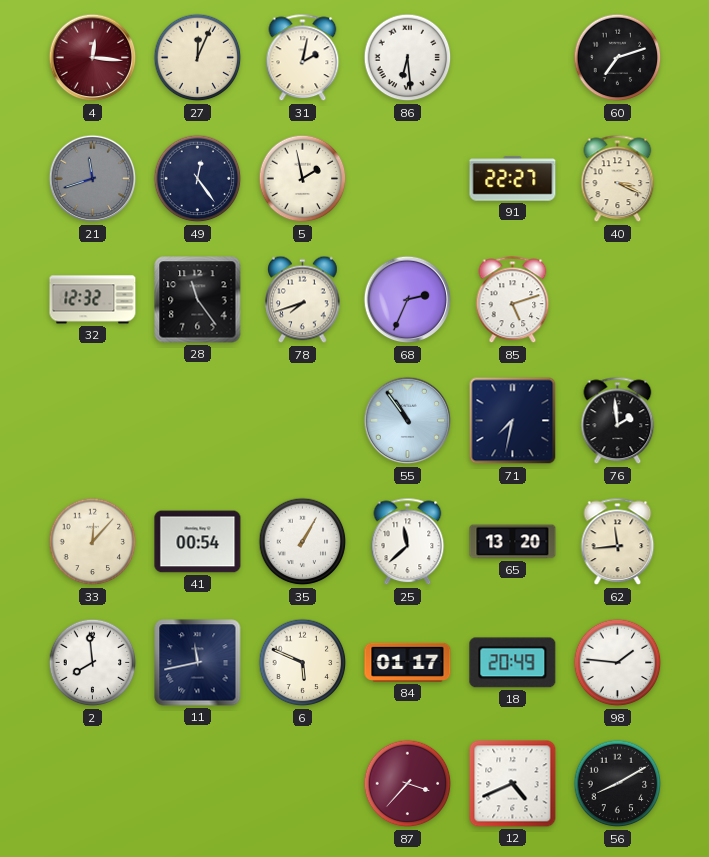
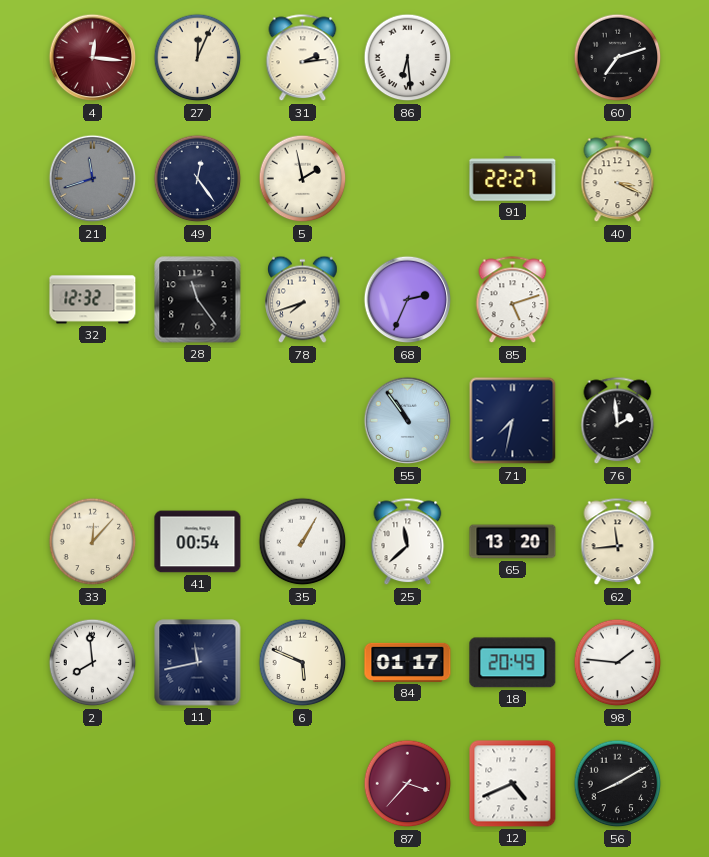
31: 2:02 -> 2:14
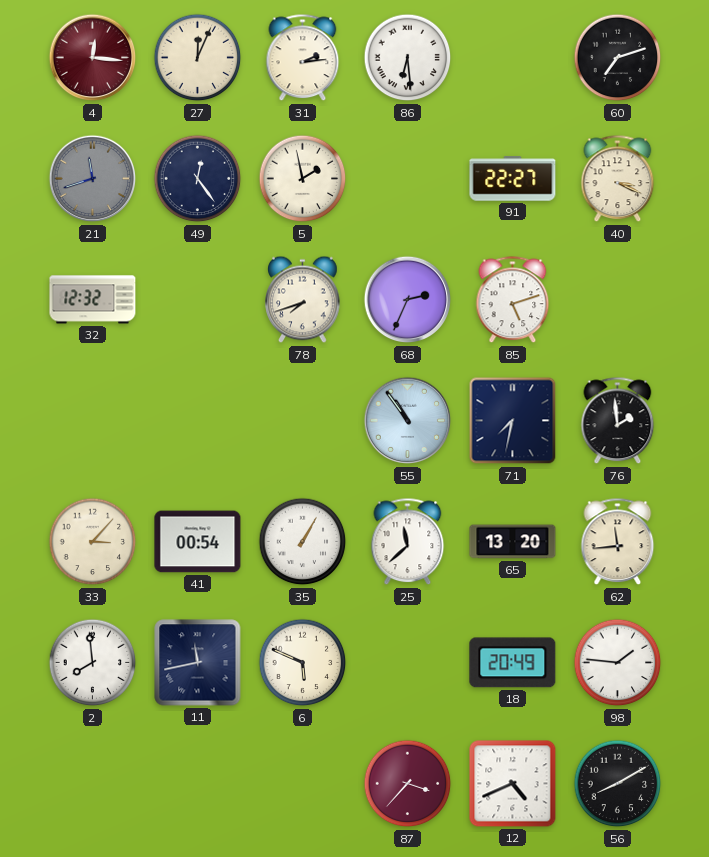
28: 11:24 -> none
33: 12:07 -> 3:07
84: 01:17 -> none
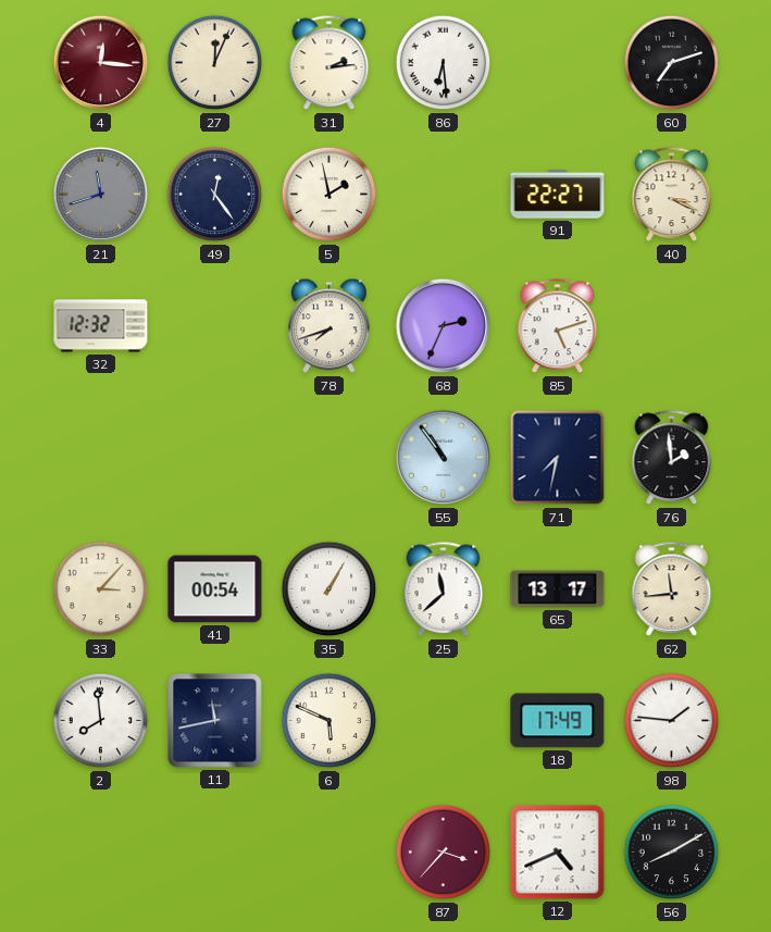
65: 13:20 -> 13:17
18: 20:49 -> 17:49
